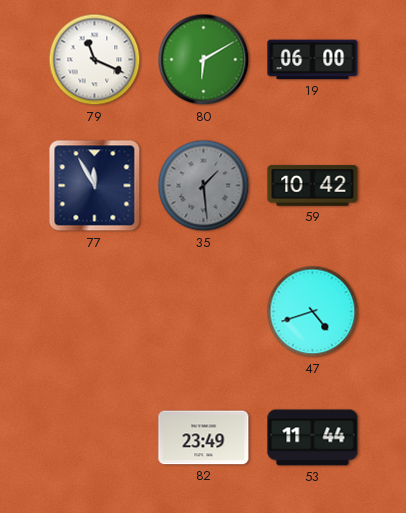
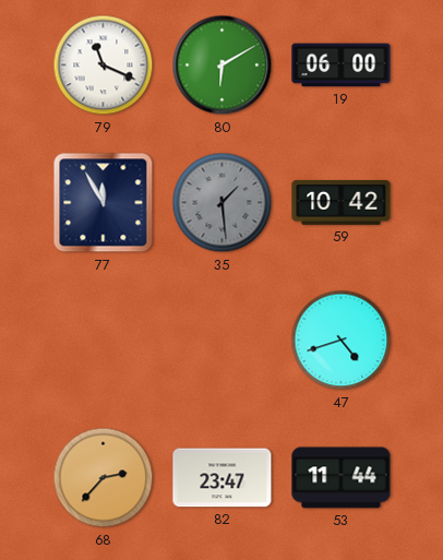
68: none -> 2:37
82: 23:49 -> 23:47
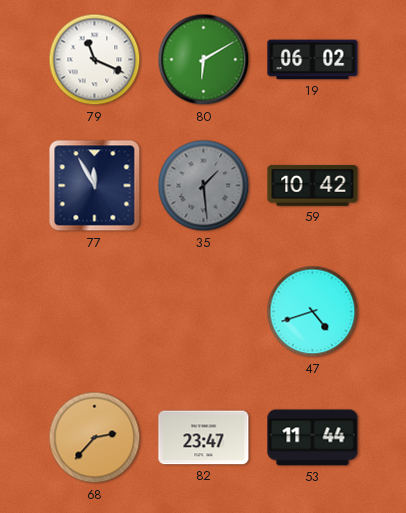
19: 06:00 -> 06:02
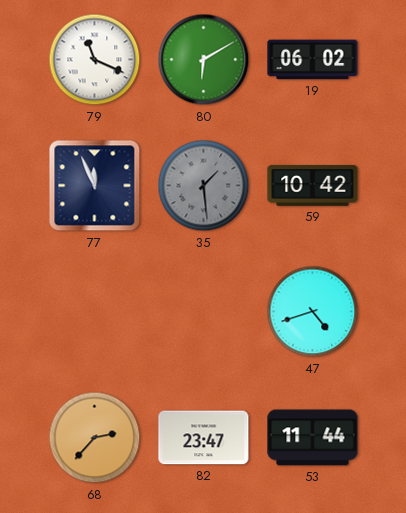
77: 11:55 -> 11:56
